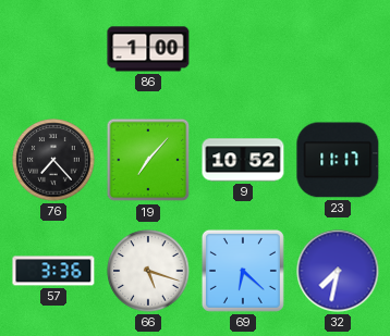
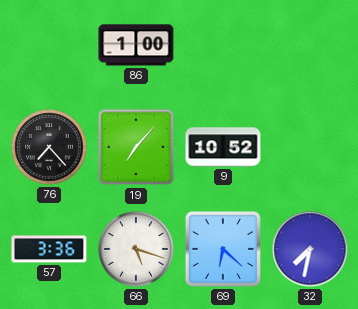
23: 11:17 -> none
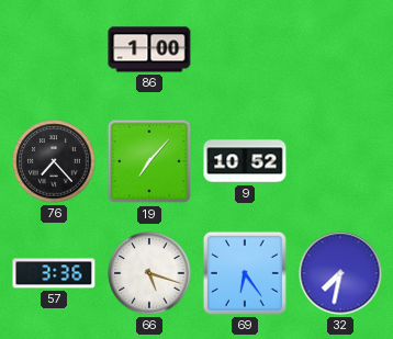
69: 6:22 -> 6:24
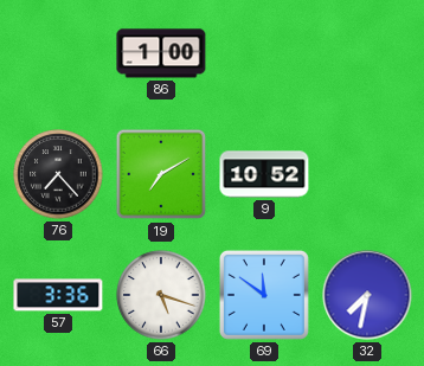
19: 7:07 -> 7:10
69: 6:24 -> 11:51
